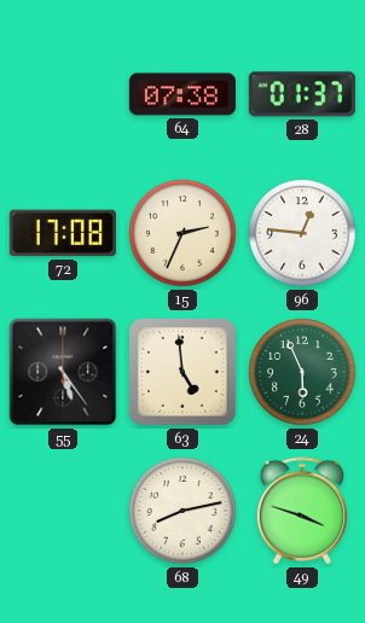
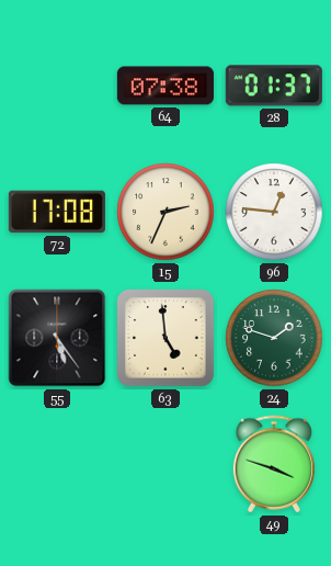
24: 5:56 -> 1:48
68: 8:13 -> none
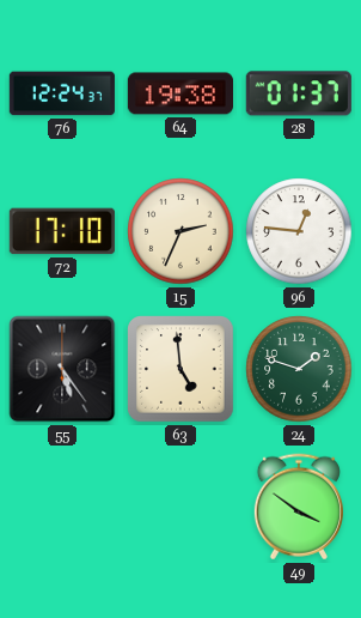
76: none -> 12:24
64: 07:38 -> 19:38
72: 17:08 -> 17:10
49: 3:48 -> 3:51
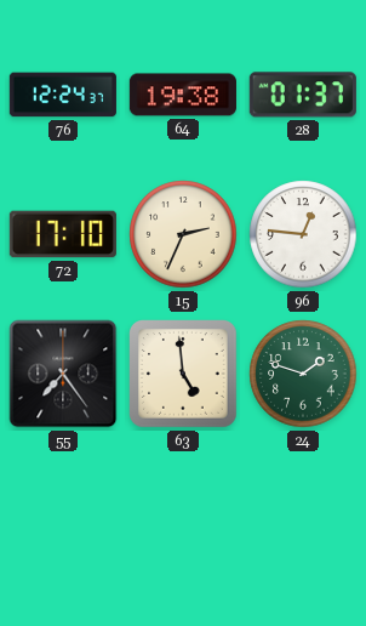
55: 5:24 -> 7:24
49: 3:51 -> none
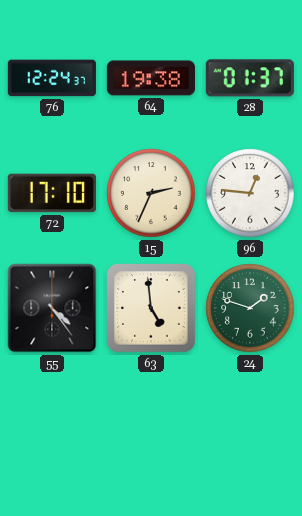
55: 7:24 -> 4:24
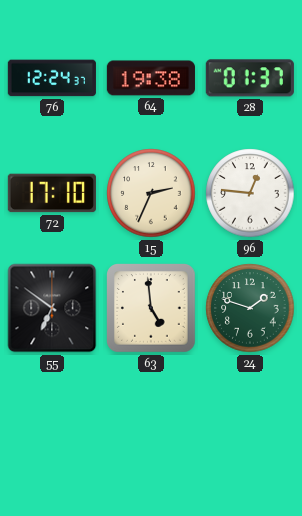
55: 4:24 -> 6:51
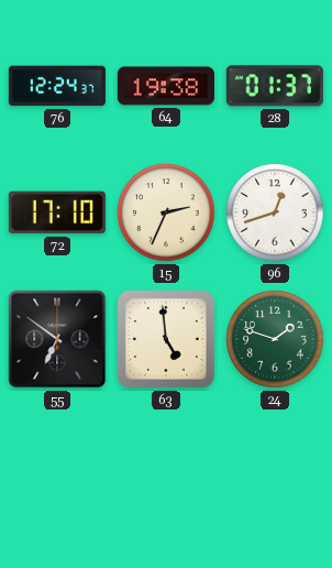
96: 12:46 -> 12:42
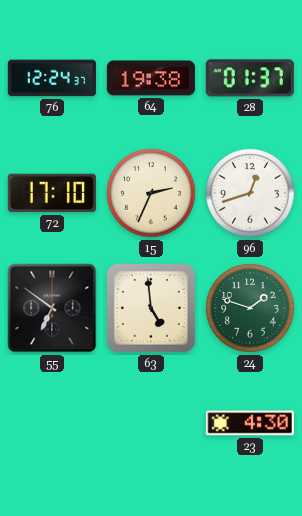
23: none -> 4:30
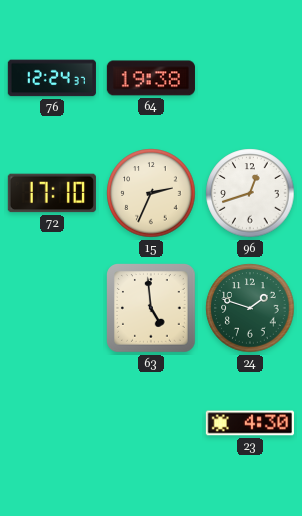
28: 01:37 -> none
55: 6:51 -> none
